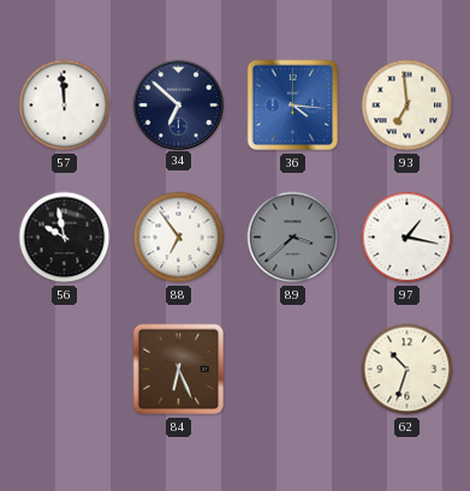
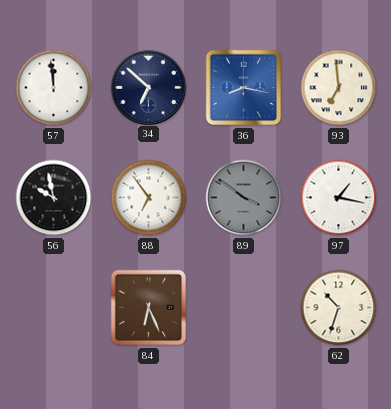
36: 4:16 -> 8:17
89: 3:38 -> 3:51
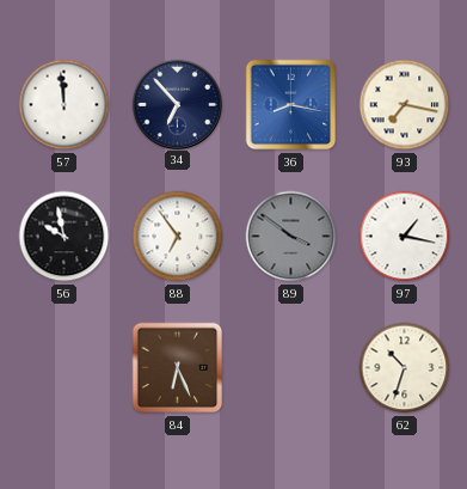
34: 6:52 -> 6:53
93: 6:59 -> 7:17
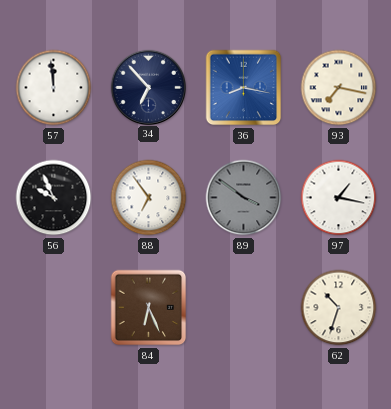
56: 9:58 -> 9:56
